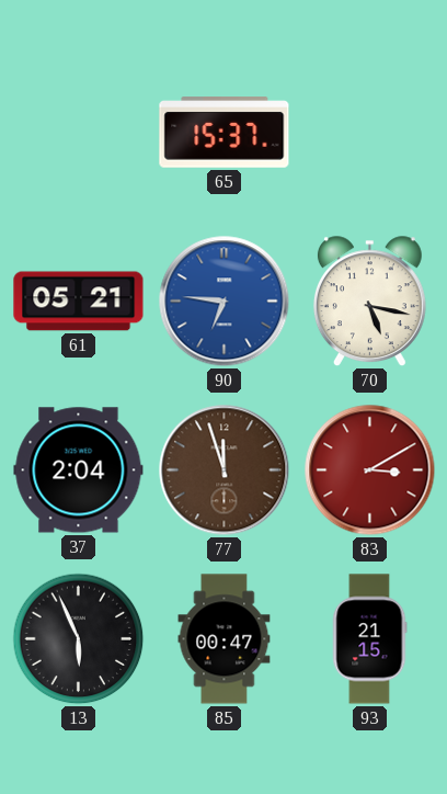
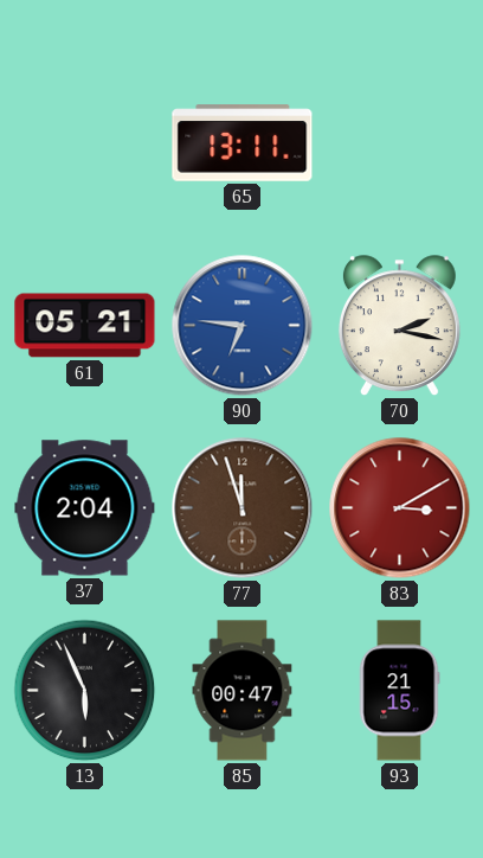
65: 15:37 -> 13:11
70: 5:17 -> 2:17
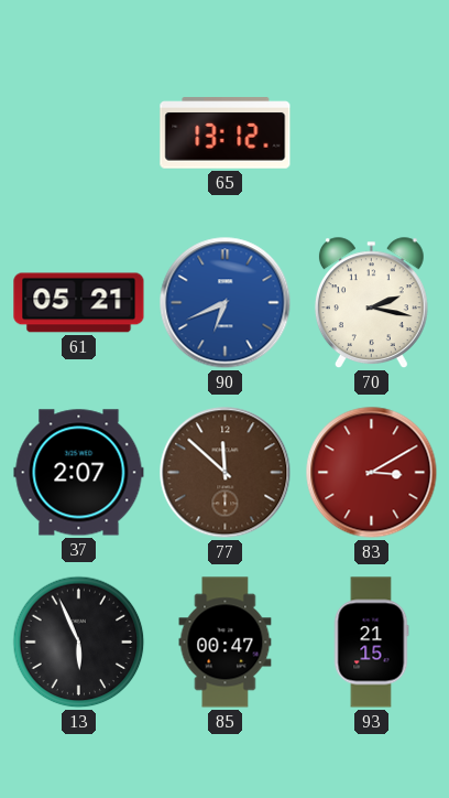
65: 13:11 -> 13:12
90: 6:46 -> 6:41
37: 2:04 -> 2:07
77: 11:57 -> 11:52
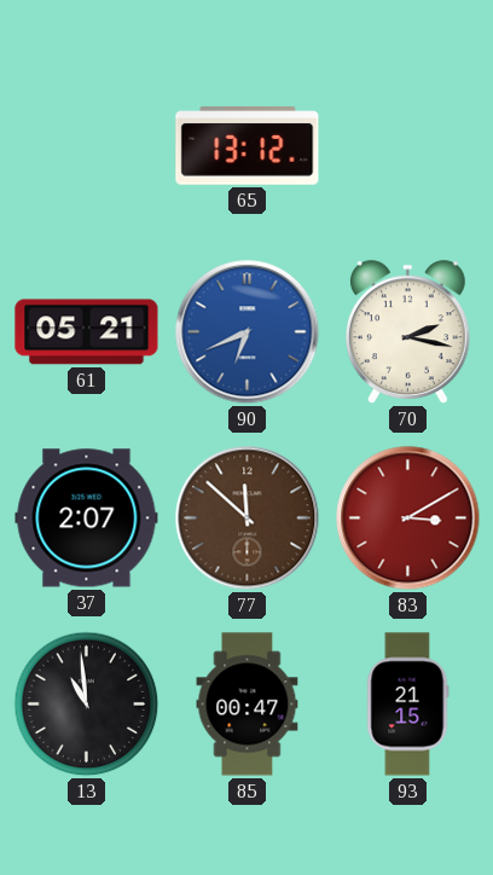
13: 5:56 -> 10:59
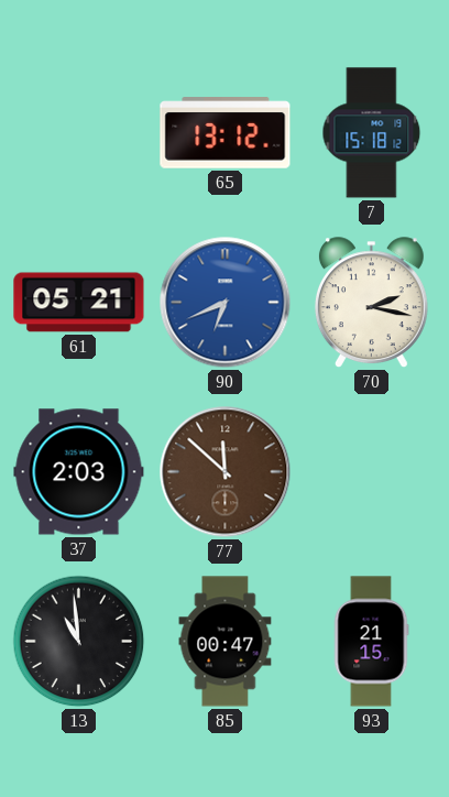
7: none -> 15:18
37: 2:07 -> 2:03
83: 3:10 -> none
